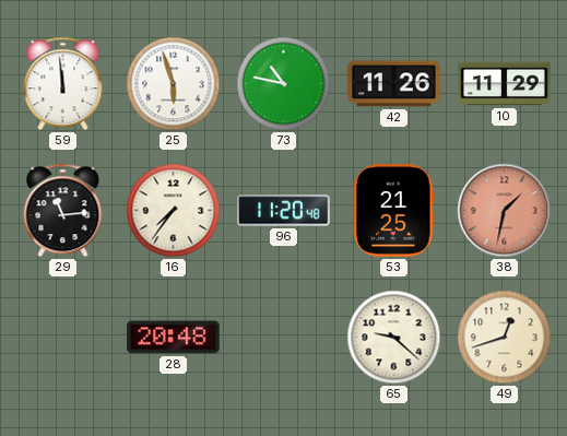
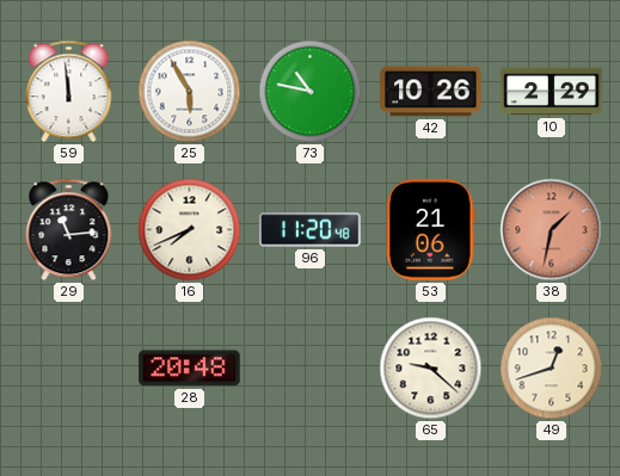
25: 5:57 -> 5:55
42: 11:26 -> 10:26
10: 11:29 -> 2:29
16: 7:36 -> 7:41
53: 21:25 -> 21:06
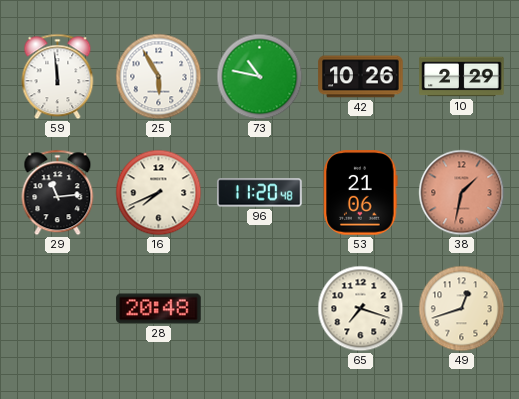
65: 9:22 -> 7:18
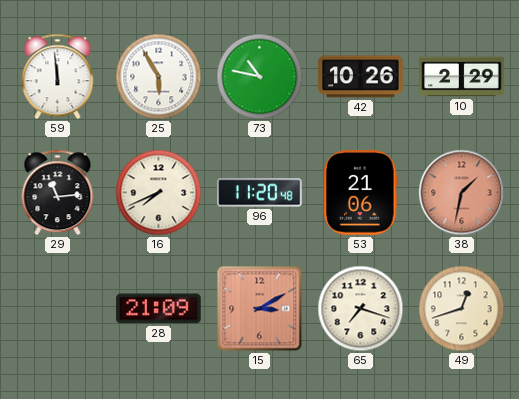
28: 20:48 -> 21:09
15: none -> 3:10
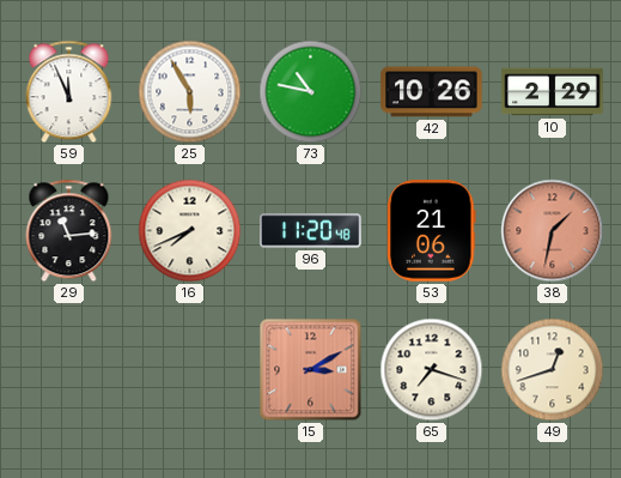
59: 11:59 -> 11:56
28: 21:09 -> none
